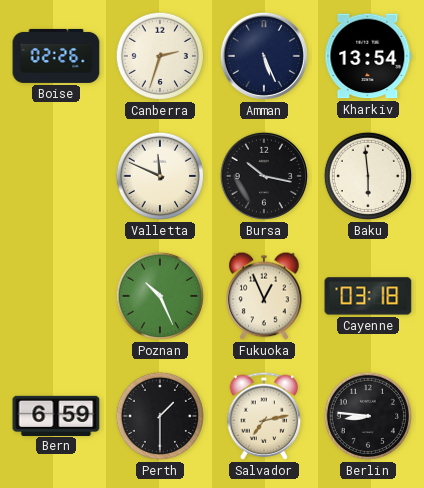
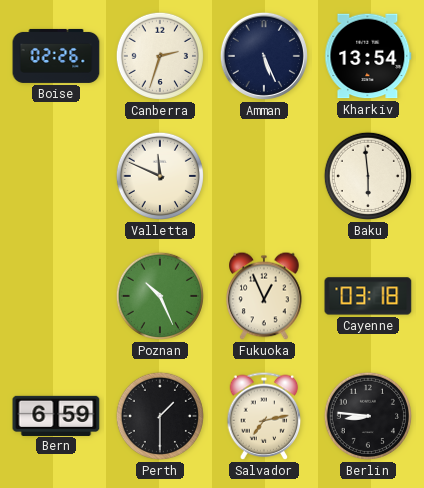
Bursa: 10:17 -> none
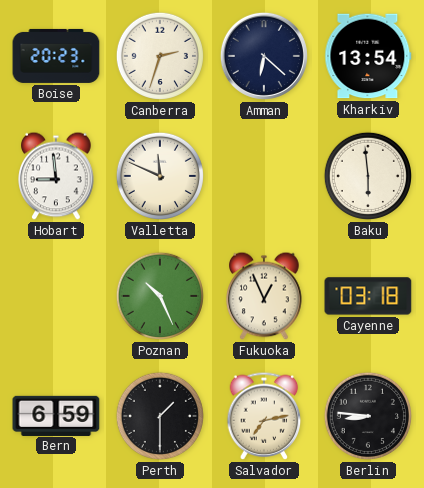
Boise: 02:26 -> 20:23
Amman: 5:26 -> 6:22
Hobart: none -> 8:59
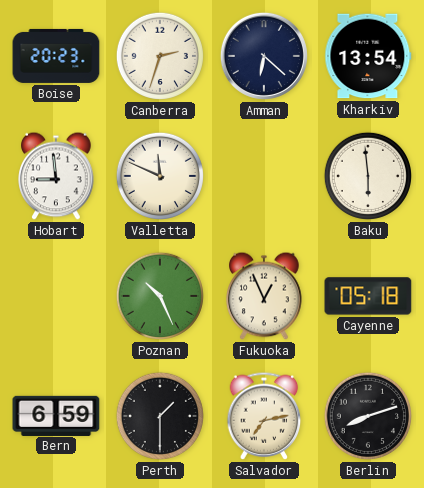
Cayenne: 03:18 -> 05:18
Berlin: 8:46 -> 8:12
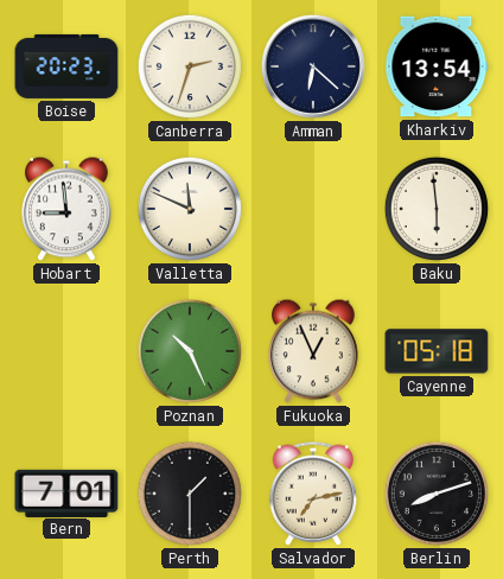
Bern: 6:59 -> 7:01
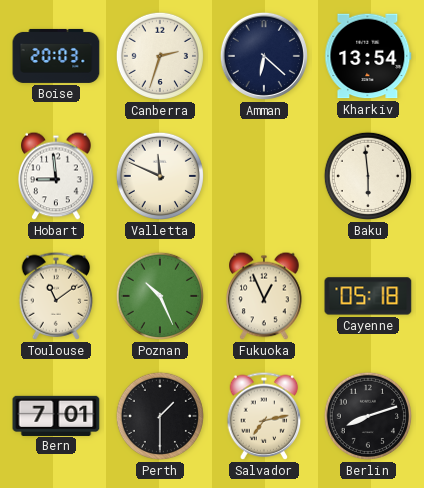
Boise: 20:23 -> 20:03
Toulouse: none -> 11:09
